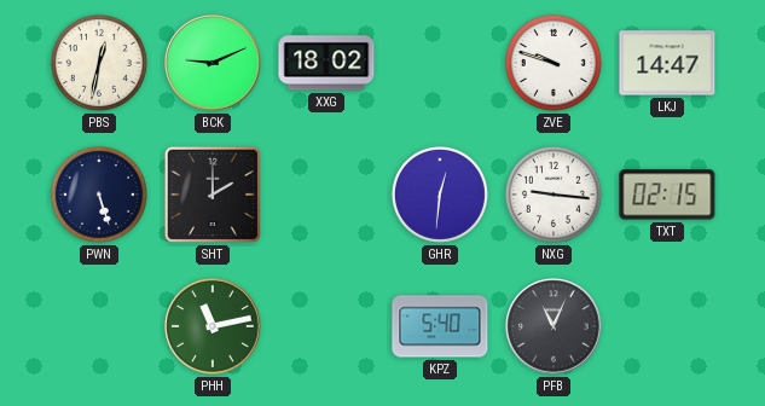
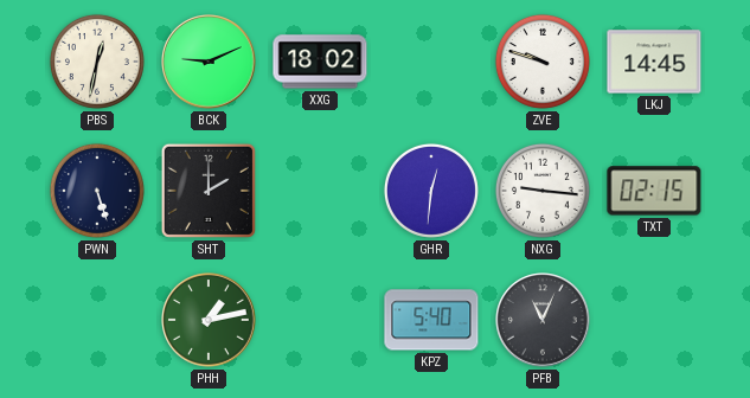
LKJ: 14:47 -> 14:45
PHH: 11:13 -> 1:13
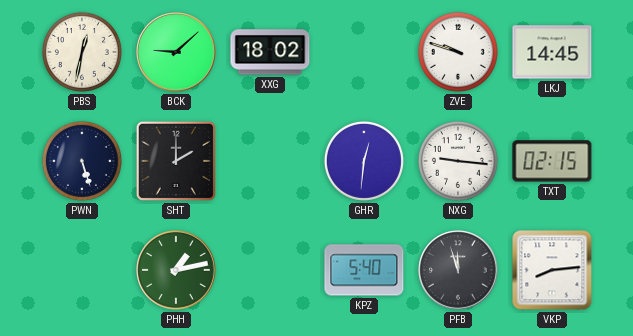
BCK: 9:11 -> 9:08
PFB: 11:04 -> 11:57
VKP: none -> 8:14
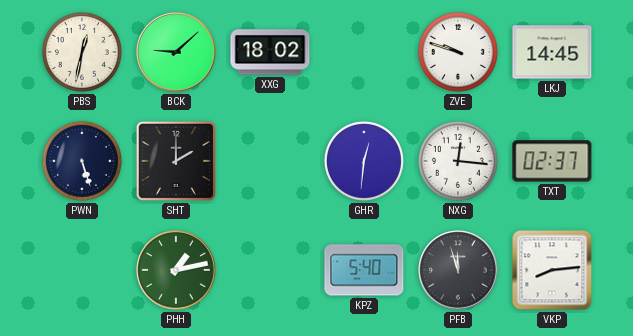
NXG: 9:16 -> 12:16
TXT: 02:15 -> 02:37
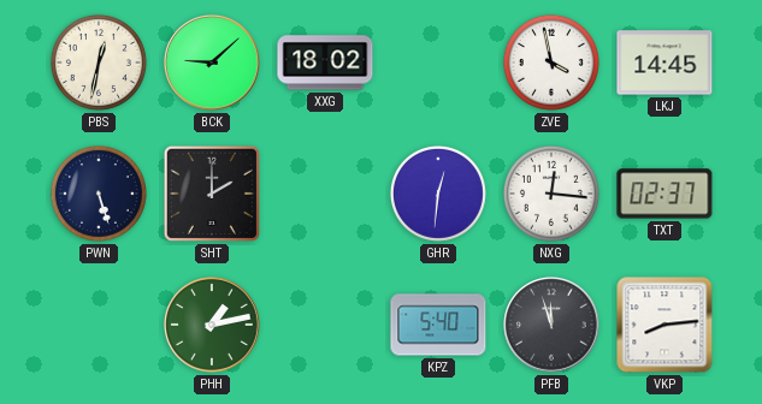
ZVE: 9:48 -> 3:58
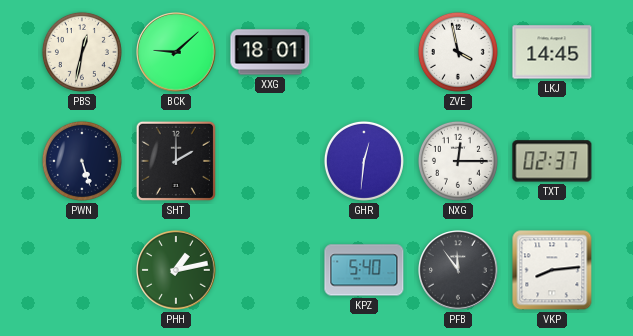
XXG: 18:02 -> 18:01
NXG: 12:16 -> 12:15
PFB: 11:57 -> 11:54
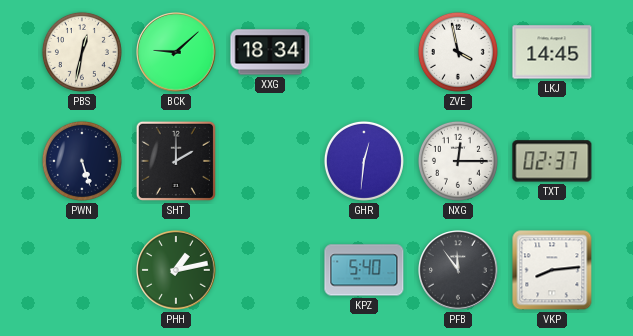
XXG: 18:01 -> 18:34
